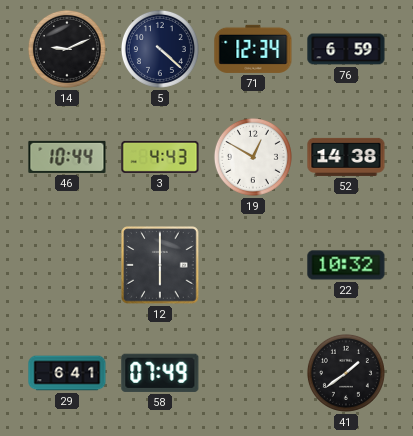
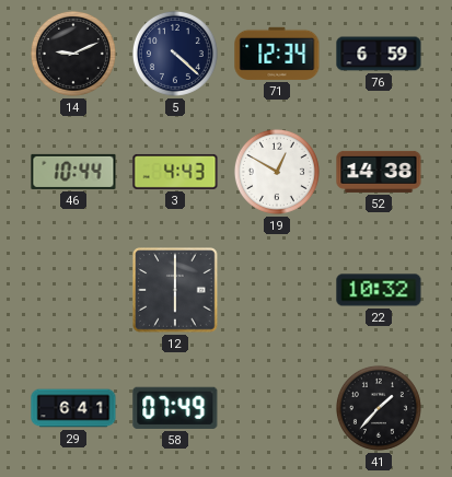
41: 1:39 -> 1:37
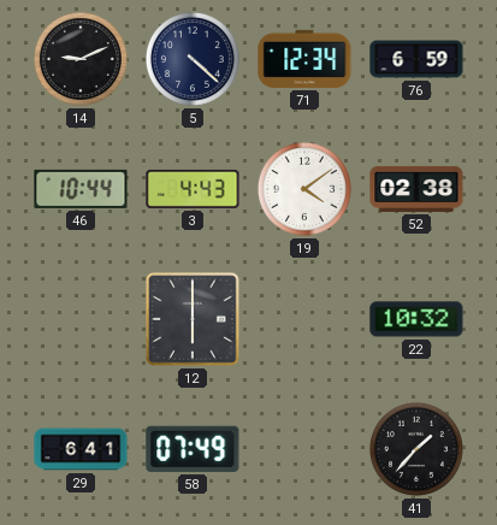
19: 12:50 -> 4:09
52: 14:38 -> 02:38
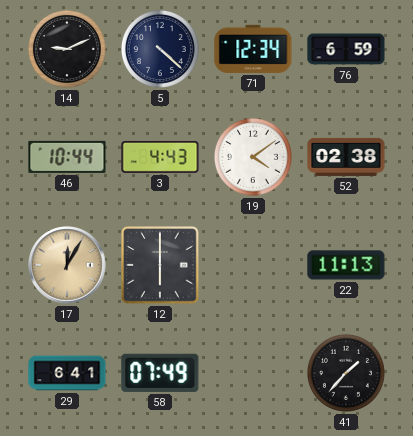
17: none -> 12:05
22: 10:32 -> 11:13
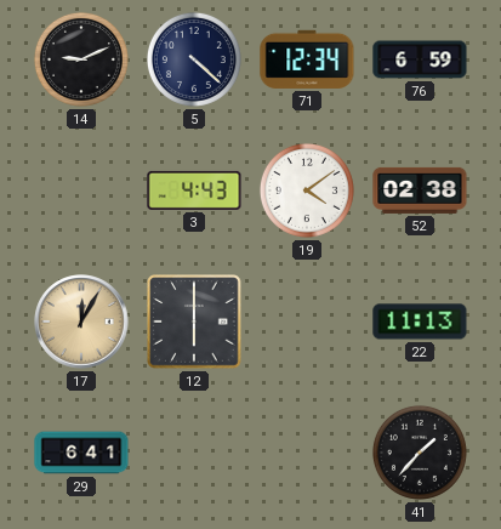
46: 10:44 -> none
58: 07:49 -> none
